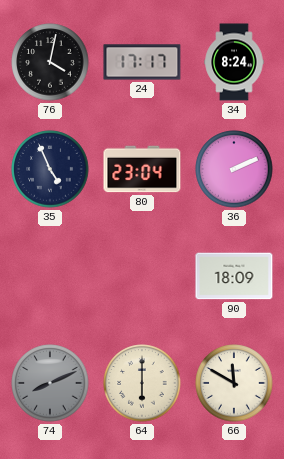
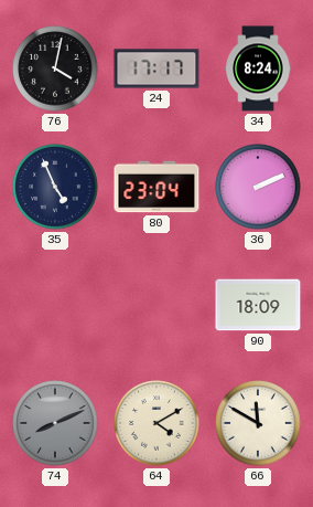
64: 6:00 -> 4:10
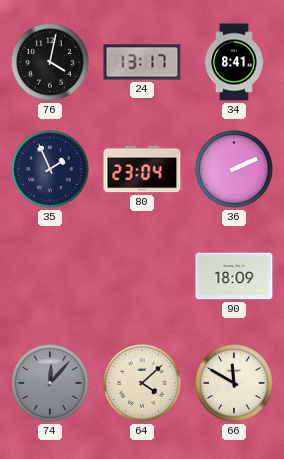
24: 17:17 -> 13:17
34: 8:24 -> 8:41
35: 4:56 -> 1:56
74: 8:11 -> 12:07
64: 4:10 -> 4:08
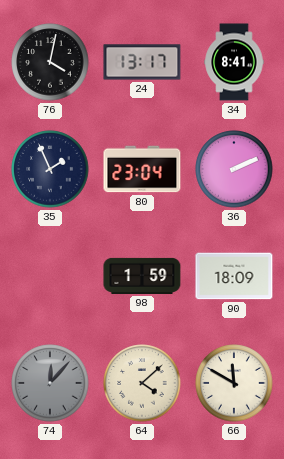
98: none -> 1:59
